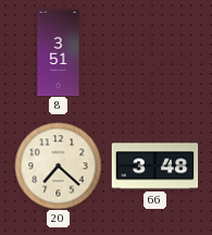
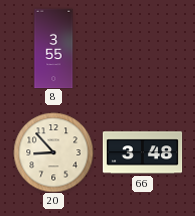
8: 3:51 -> 3:55
20: 7:22 -> 8:53
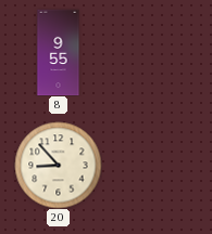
8: 3:55 -> 9:55
66: 3:48 -> none
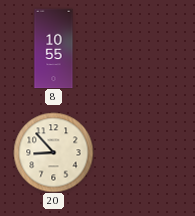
8: 9:55 -> 10:55
